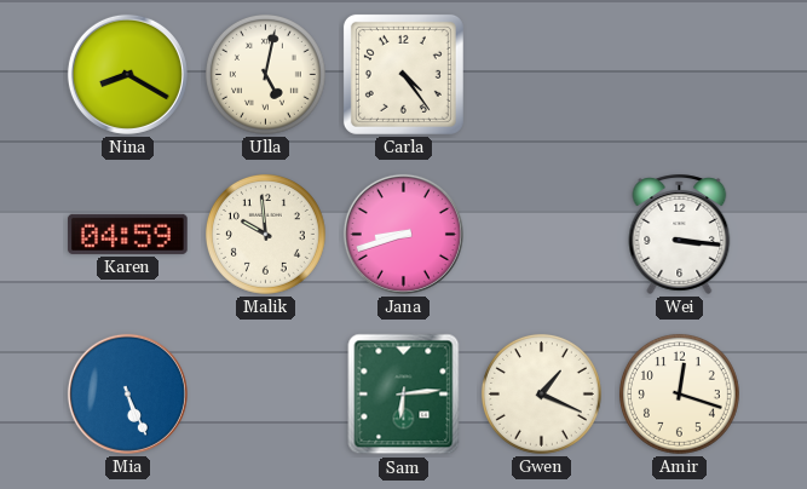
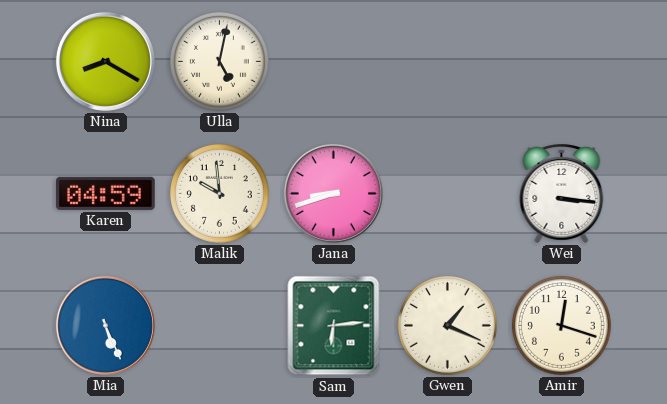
Carla: 4:24 -> none
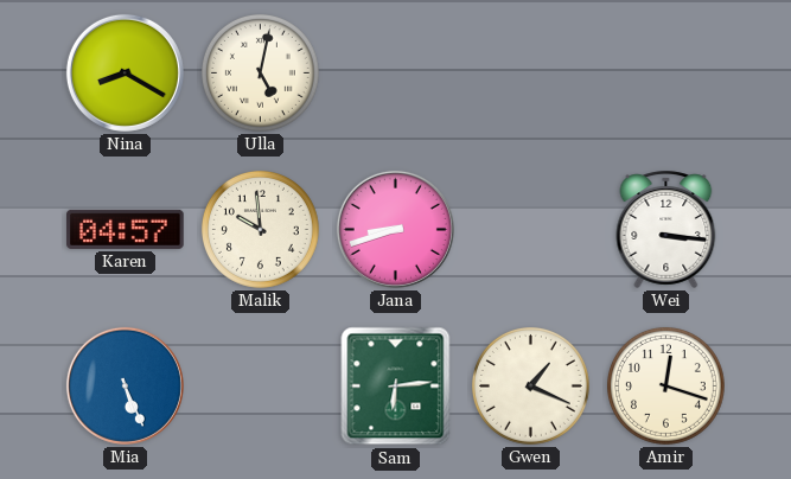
Karen: 04:59 -> 04:57
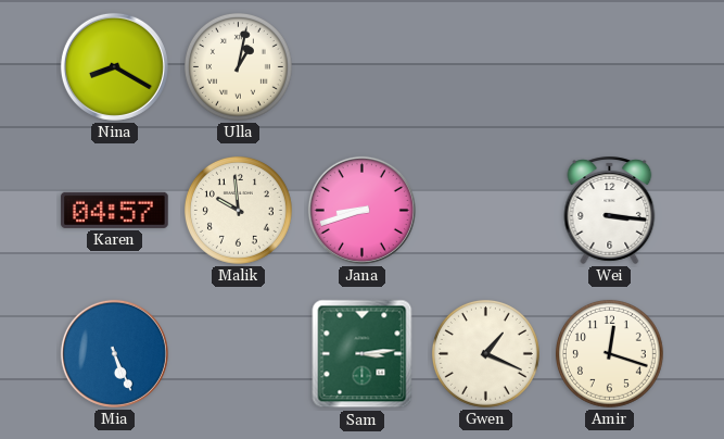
Ulla: 5:02 -> 1:02
Sam: 6:14 -> 3:14
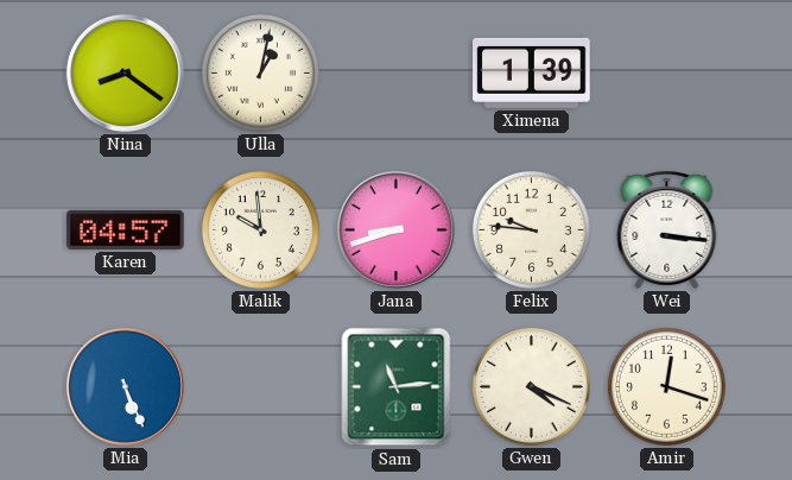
Nina: 8:20 -> 8:21
Ximena: none -> 1:39
Felix: none -> 9:46
Sam: 3:14 -> 11:14
Gwen: 1:19 -> 4:19
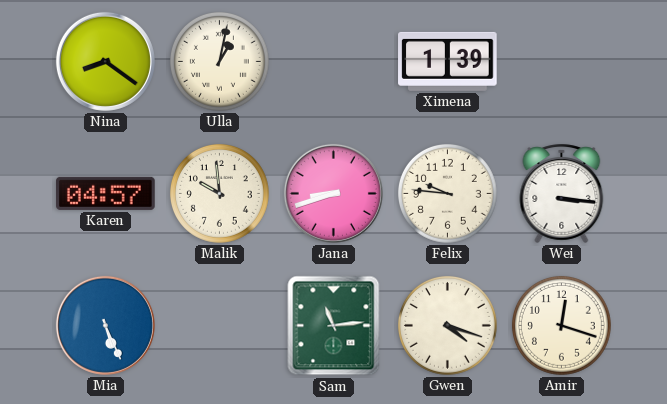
Gwen: 4:19 -> 4:18
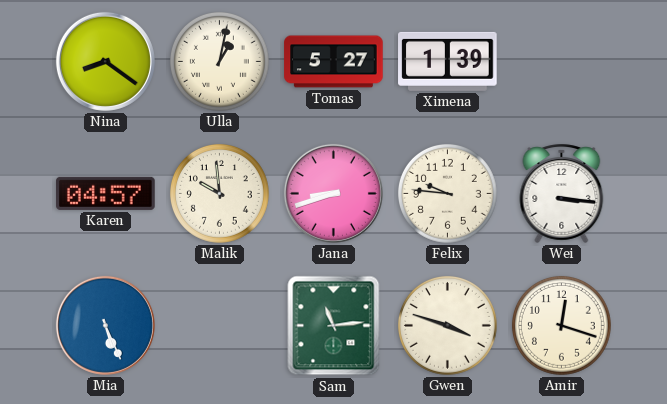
Tomas: none -> 5:27
Gwen: 4:18 -> 3:48
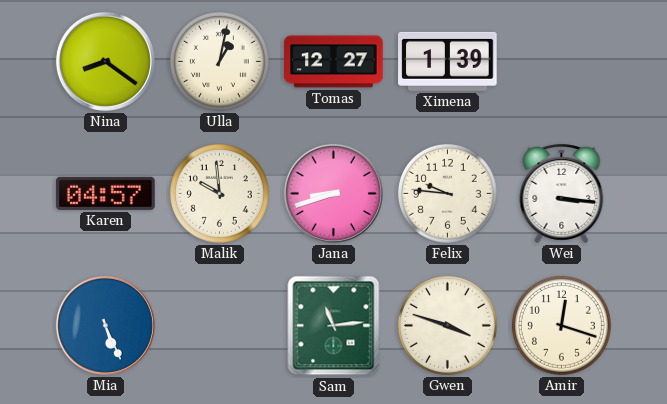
Tomas: 5:27 -> 12:27
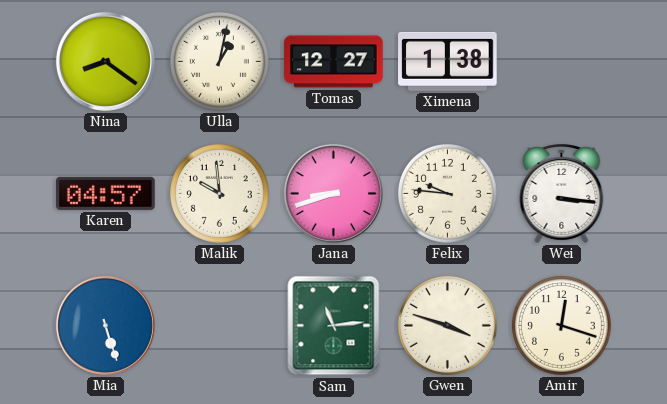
Ximena: 1:39 -> 1:38
Mia: 5:26 -> 5:27
